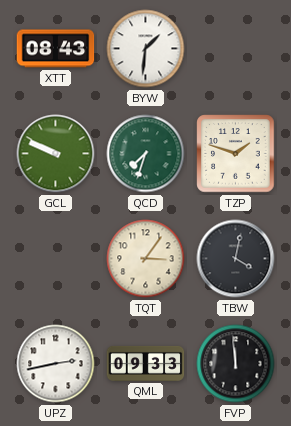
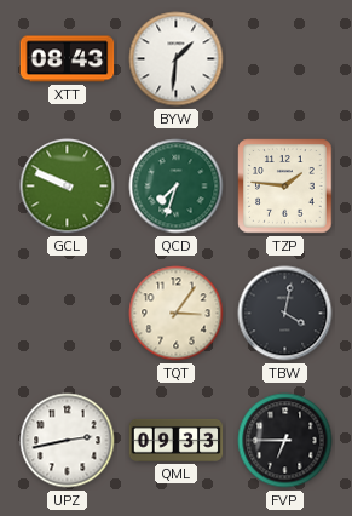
TZP: 1:48 -> 1:46
FVP: 11:59 -> 6:45
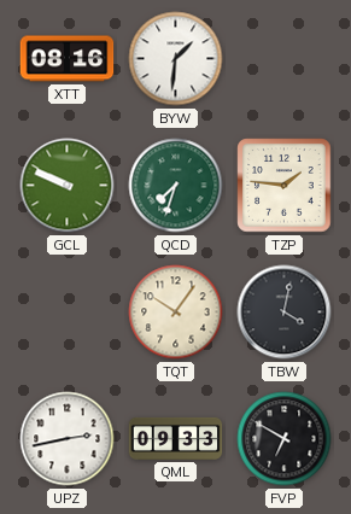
XTT: 08:43 -> 08:16
TQT: 3:06 -> 10:06
FVP: 6:45 -> 6:50
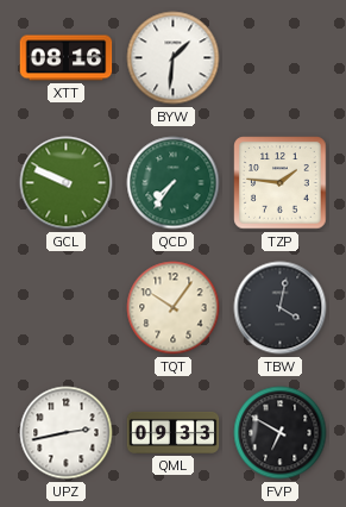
QCD: 7:33 -> 7:36
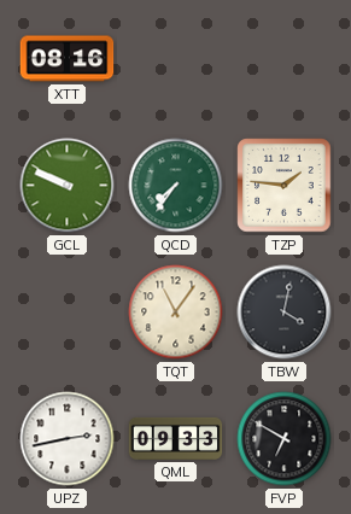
BYW: 1:31 -> none
TQT: 10:06 -> 11:06
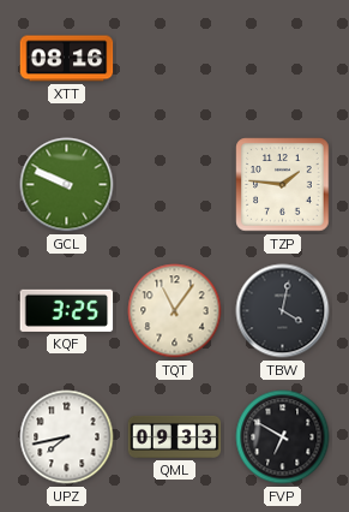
QCD: 7:36 -> none
KQF: none -> 3:25
UPZ: 2:43 -> 7:43
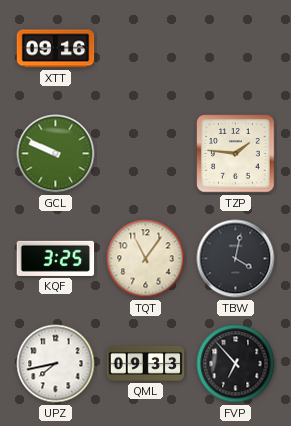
XTT: 08:16 -> 09:16
FVP: 6:50 -> 6:53
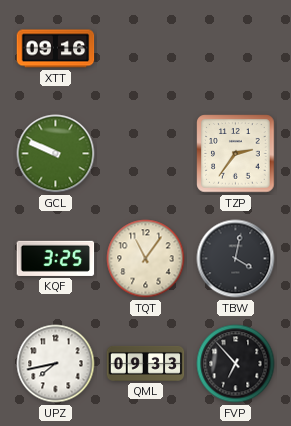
TZP: 1:46 -> 2:36
